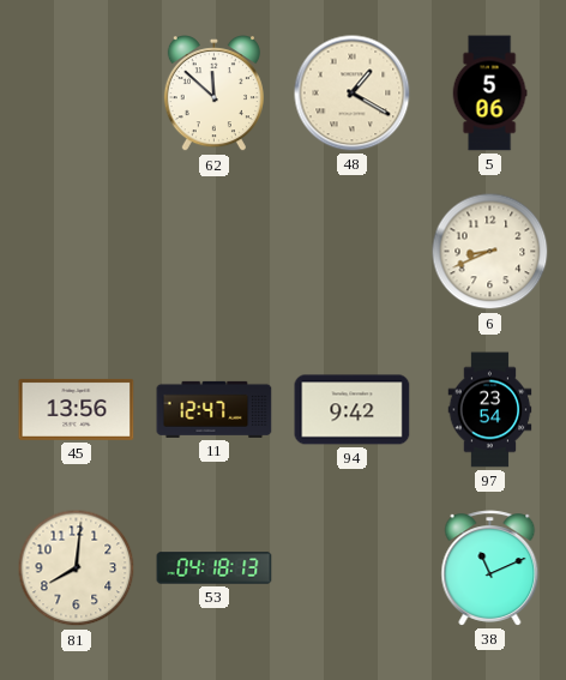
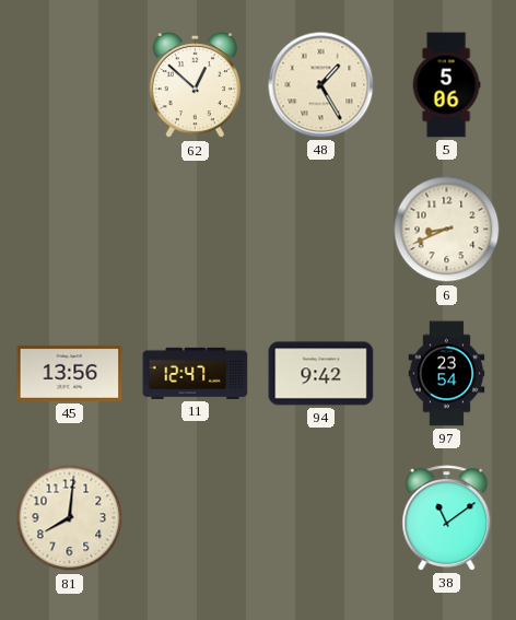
62: 11:52 -> 12:52
48: 1:20 -> 1:25
53: 04:18 -> none
38: 11:11 -> 11:09
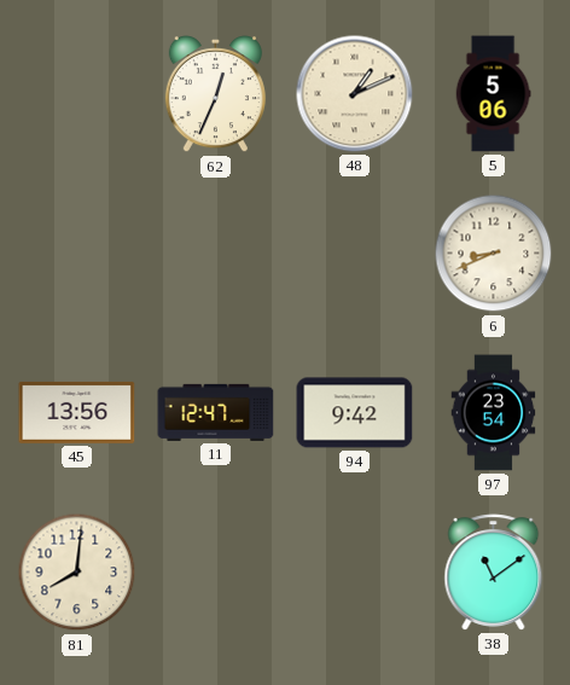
62: 12:52 -> 12:34
48: 1:25 -> 1:11
